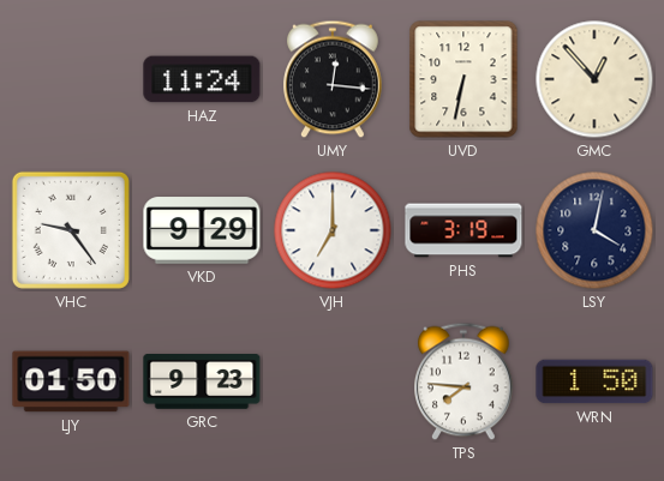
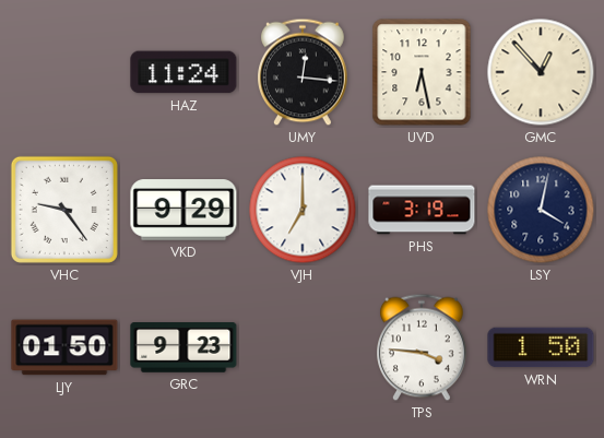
UVD: 6:32 -> 6:28
TPS: 7:46 -> 3:46
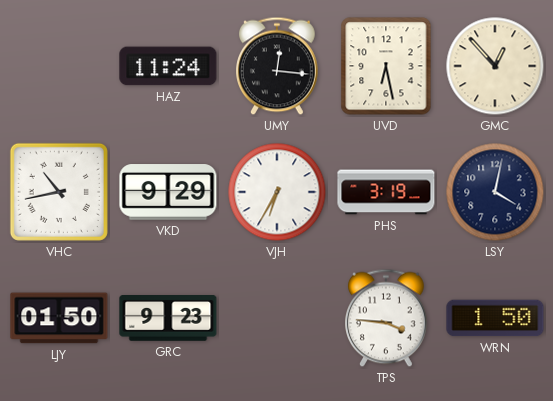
VHC: 9:24 -> 10:43
VJH: 7:00 -> 6:35
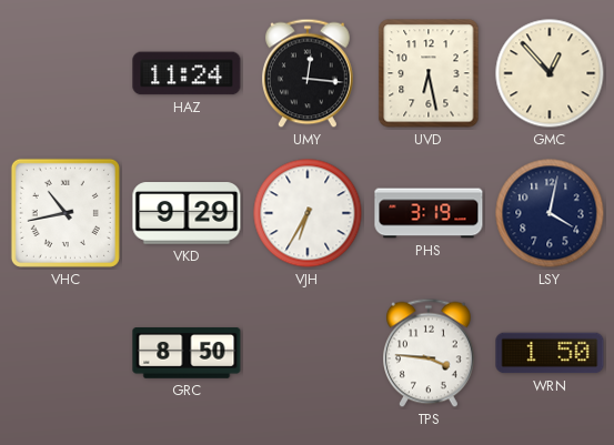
LJY: 01:50 -> none
GRC: 9:23 -> 8:50
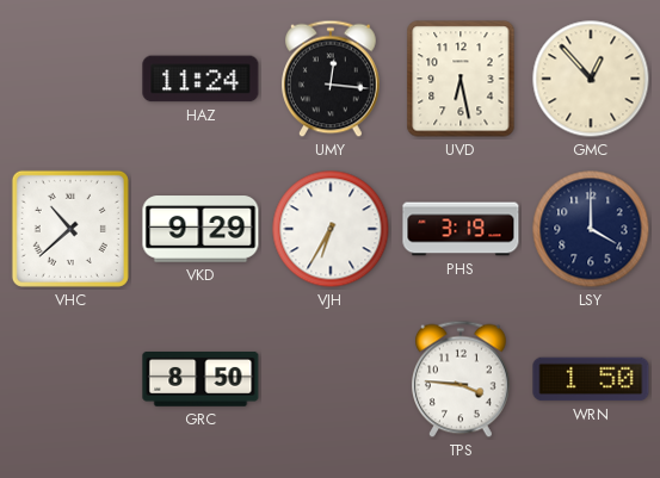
VHC: 10:43 -> 10:38
LSY: 4:02 -> 4:00
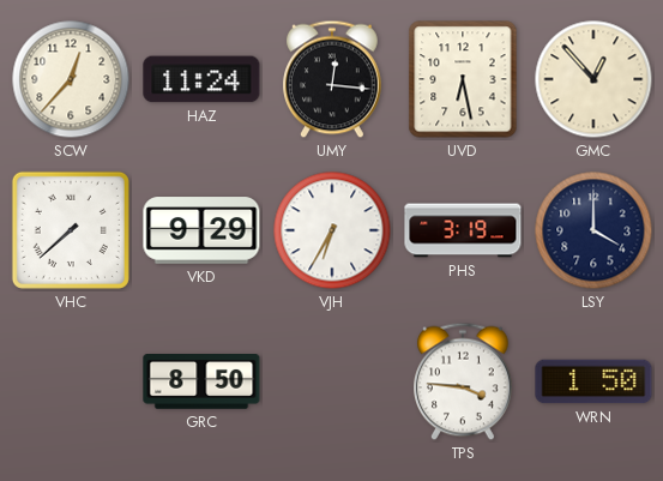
SCW: none -> 12:37
VHC: 10:38 -> 7:38
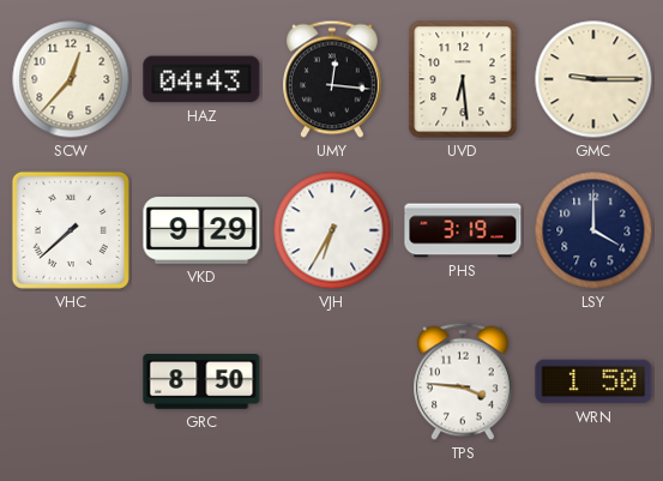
HAZ: 11:24 -> 04:43
UVD: 6:28 -> 6:29
GMC: 12:53 -> 9:15
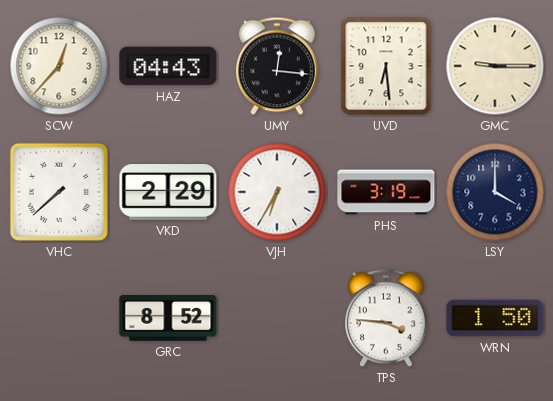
VKD: 9:29 -> 2:29
GRC: 8:50 -> 8:52
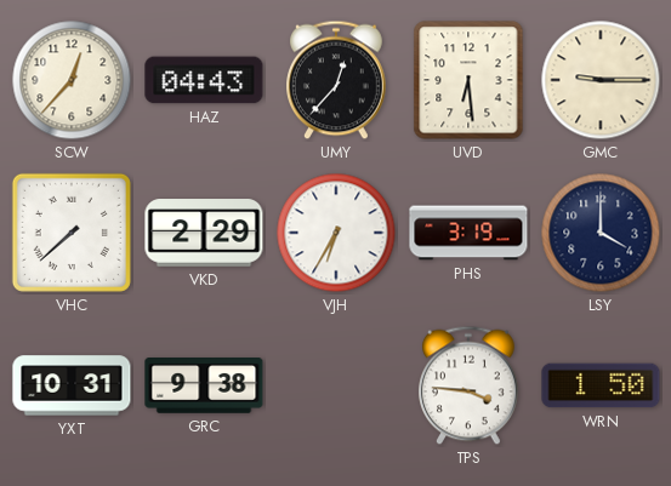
UMY: 12:16 -> 12:37
YXT: none -> 10:31
GRC: 8:52 -> 9:38
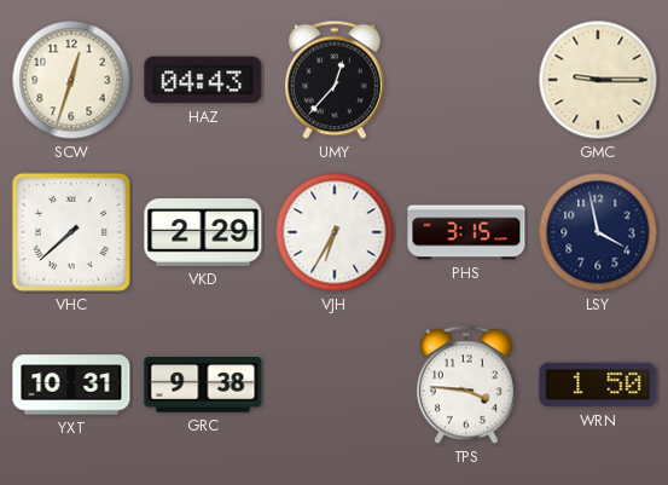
SCW: 12:37 -> 12:33
UVD: 6:29 -> none
PHS: 3:19 -> 3:15
LSY: 4:00 -> 3:58
